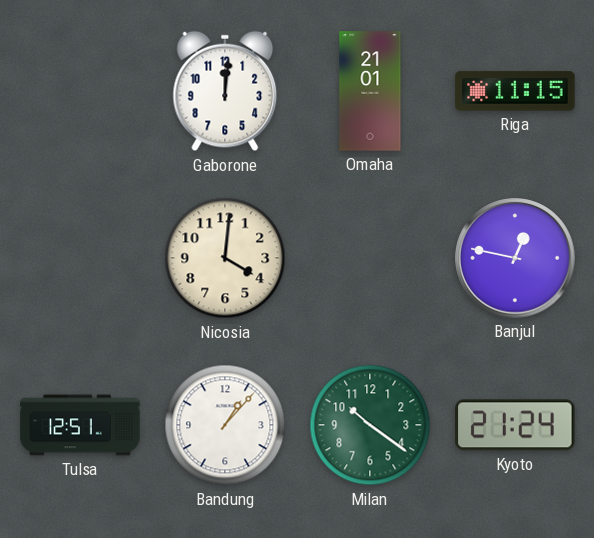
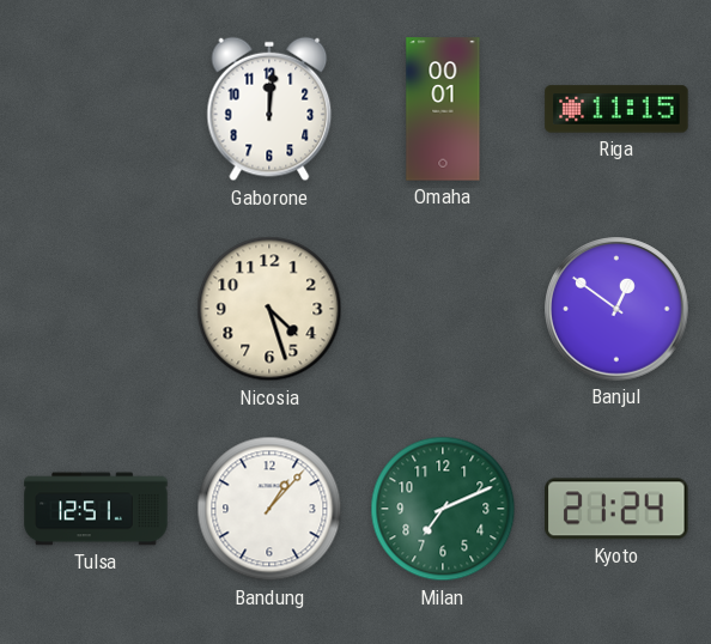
Omaha: 21:01 -> 00:01
Nicosia: 4:01 -> 4:27
Banjul: 12:47 -> 12:51
Milan: 10:21 -> 7:11
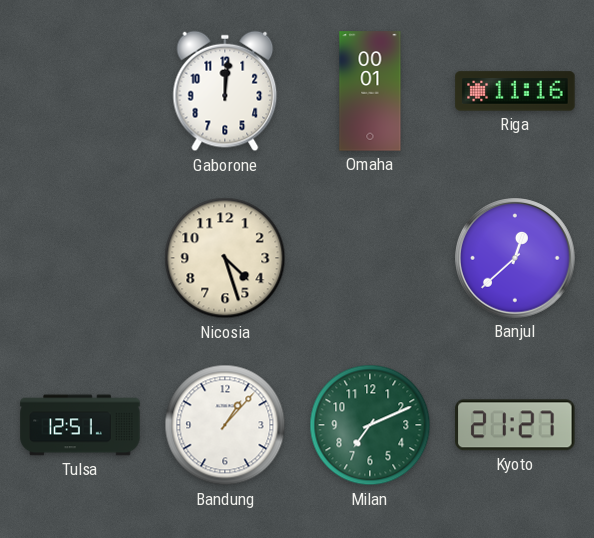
Riga: 11:15 -> 11:16
Banjul: 12:51 -> 12:38
Kyoto: 21:24 -> 21:27
